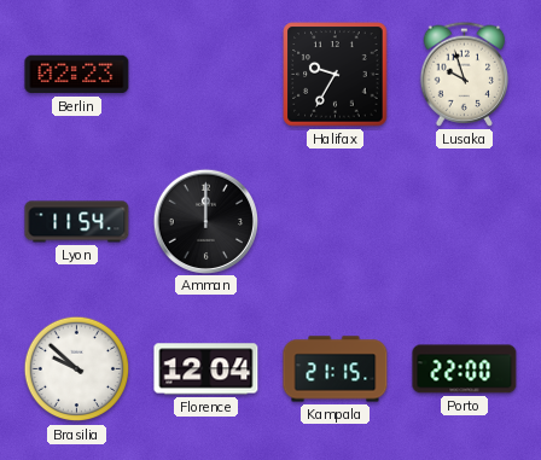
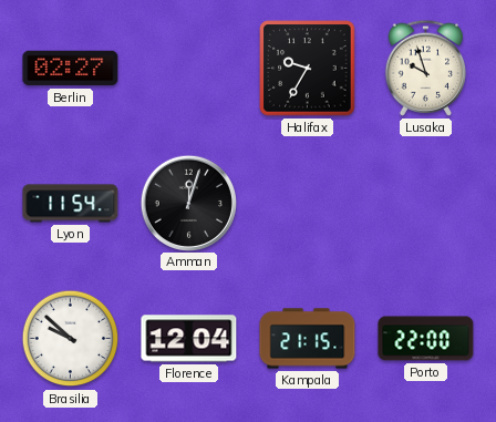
Berlin: 02:23 -> 02:27
Amman: 12:00 -> 12:03
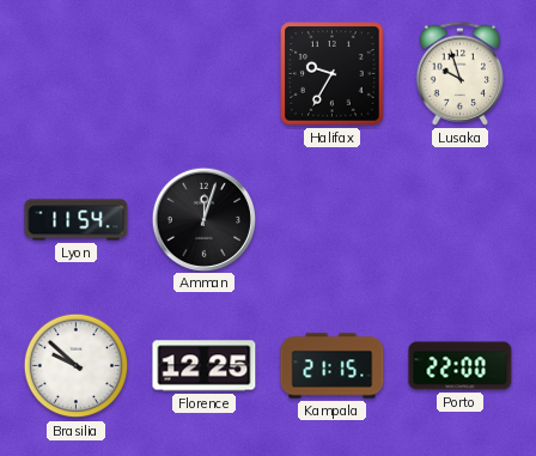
Berlin: 02:27 -> none
Florence: 12:04 -> 12:25
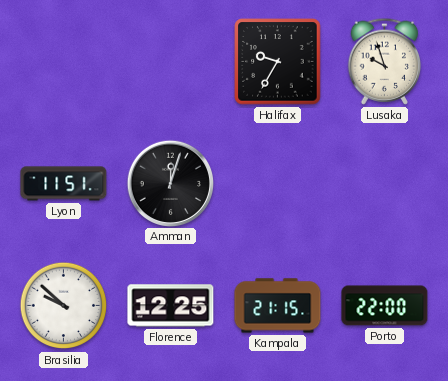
Lyon: 11:54 -> 11:51
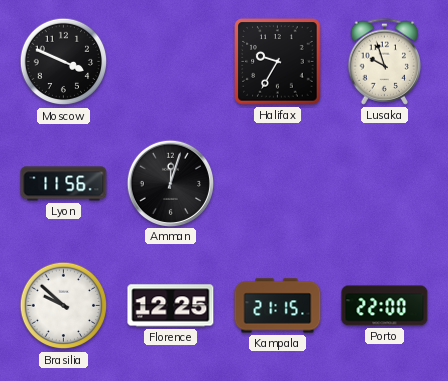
Moscow: none -> 3:49
Lyon: 11:51 -> 11:56
